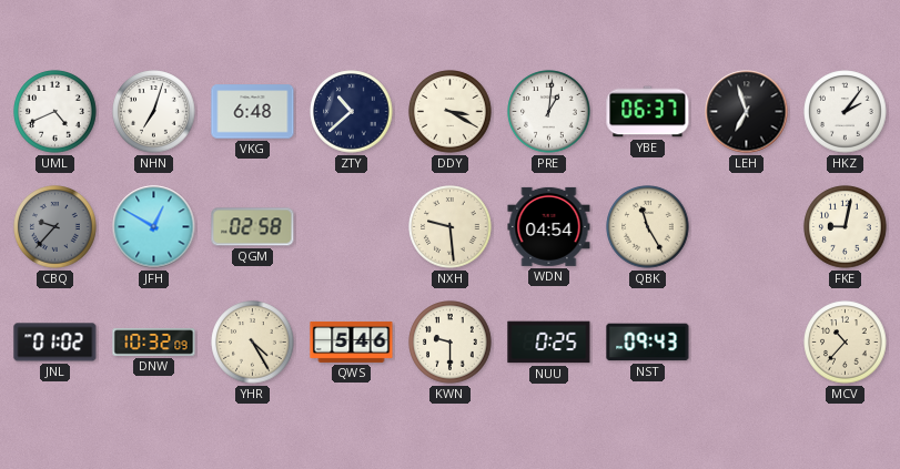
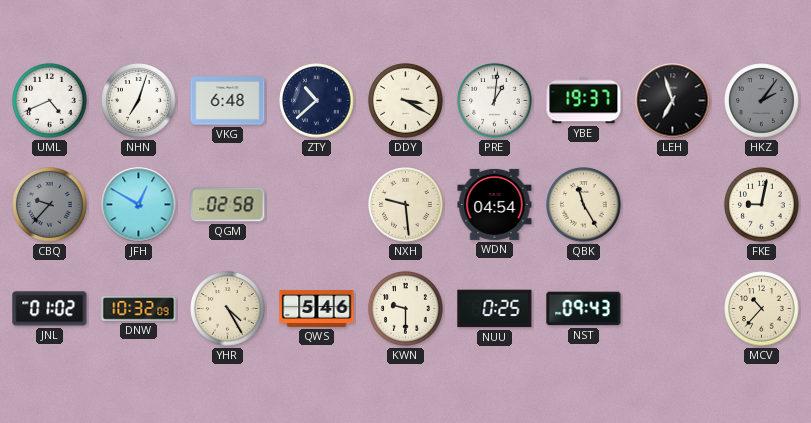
YBE: 06:37 -> 19:37
HKZ dial: white -> grey
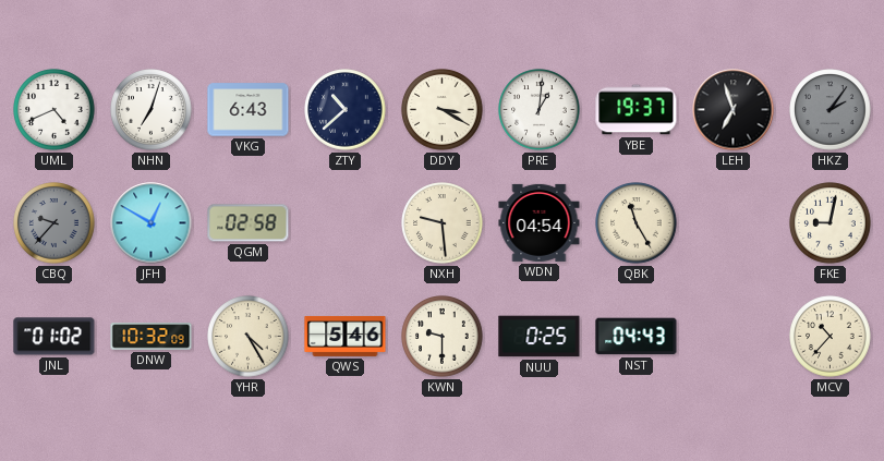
VKG: 6:48 -> 6:43
NST: 09:43 -> 04:43
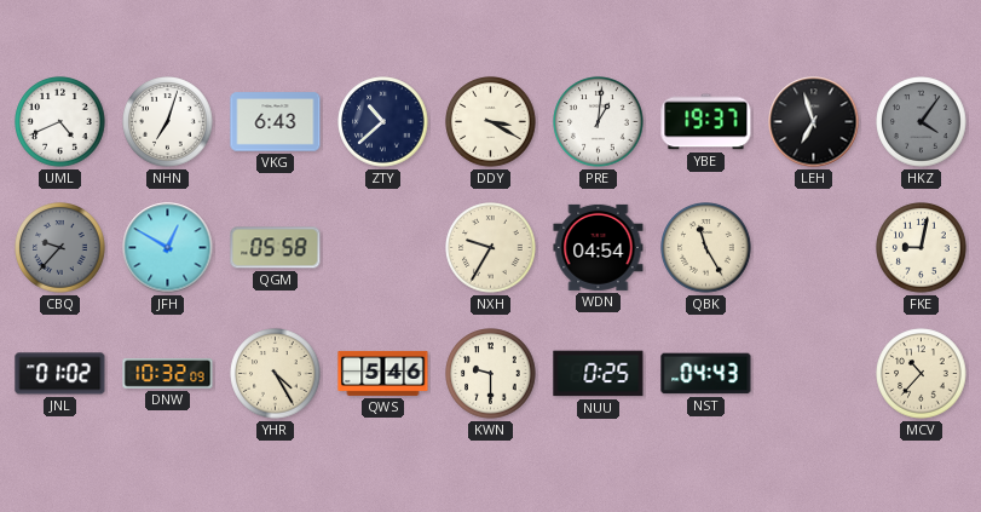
HKZ: 2:06 -> 4:06
QGM: 02:58 -> 05:58
NXH: 9:29 -> 9:35
